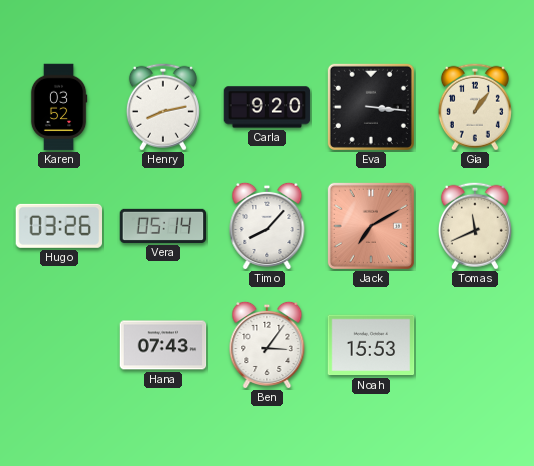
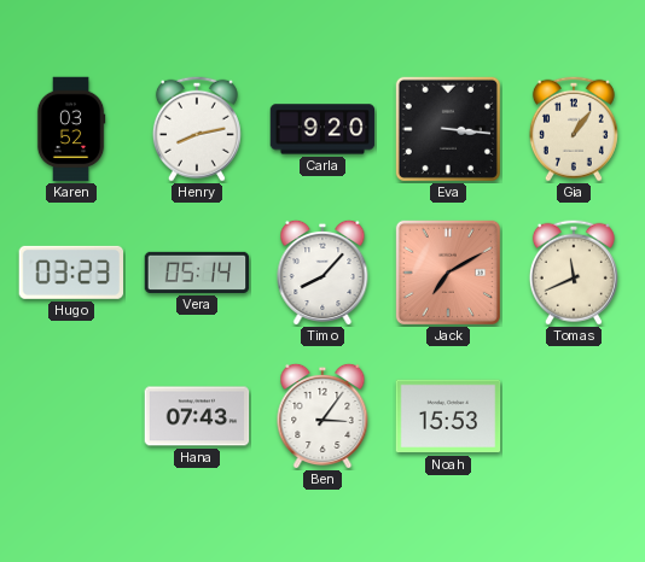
Hugo: 03:26 -> 03:23
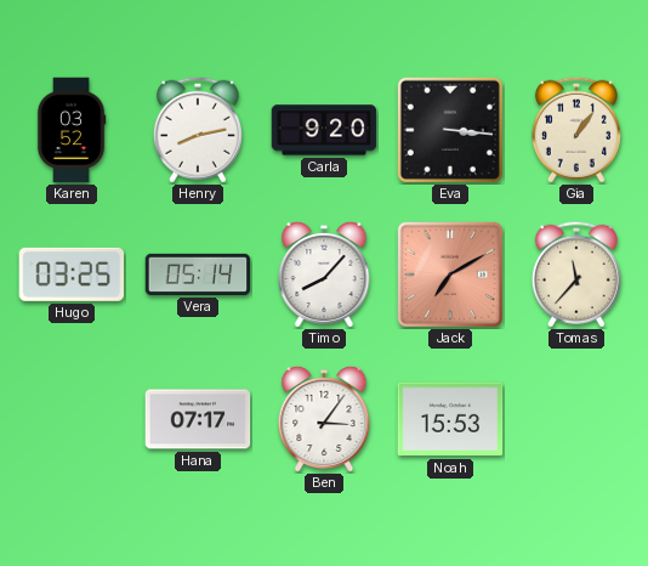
Hugo: 03:23 -> 03:25
Tomas: 11:41 -> 11:37
Hana: 07:43 -> 07:17
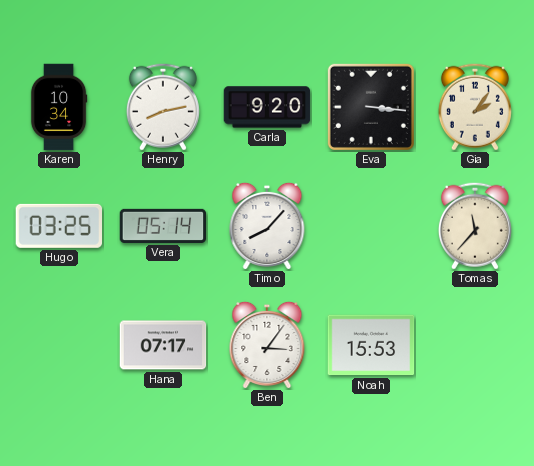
Karen: 03:52 -> 10:34
Gia: 1:06 -> 2:06
Jack: 7:10 -> none
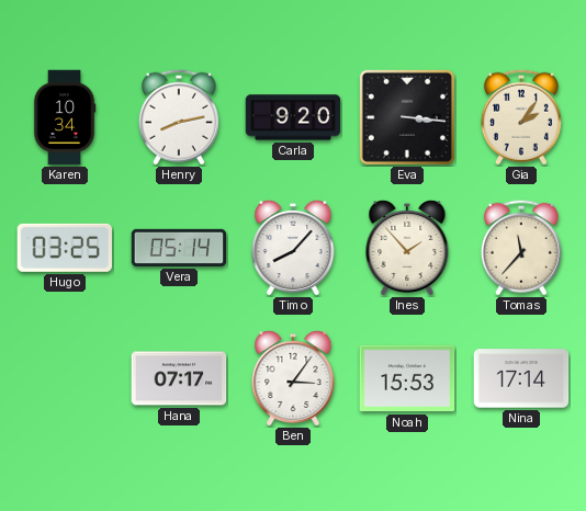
Ines: none -> 1:53
Nina: none -> 17:14
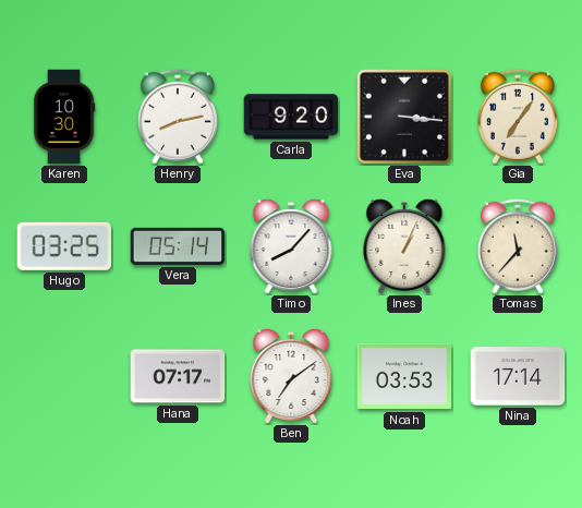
Karen: 10:34 -> 10:30
Gia: 2:06 -> 7:06
Ines: 1:53 -> 1:04
Ben: 3:06 -> 7:09
Noah: 15:53 -> 03:53
